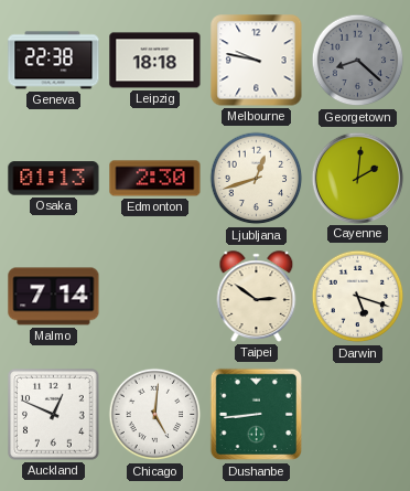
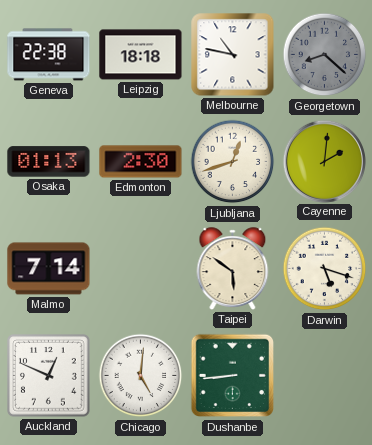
Melbourne: 9:47 -> 10:47
Taipei: 2:51 -> 5:51
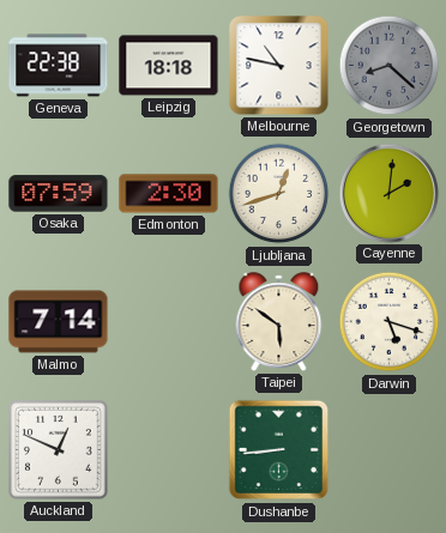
Osaka: 01:13 -> 07:59
Chicago: 5:01 -> none
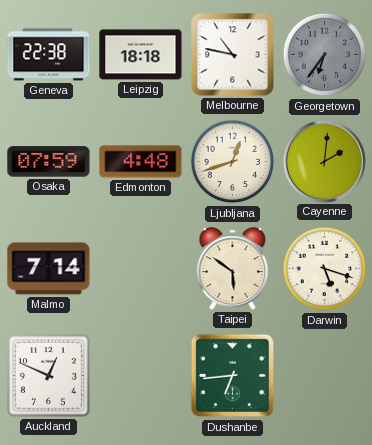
Georgetown: 8:22 -> 6:36
Edmonton: 2:30 -> 4:48
Dushanbe: 8:44 -> 6:44
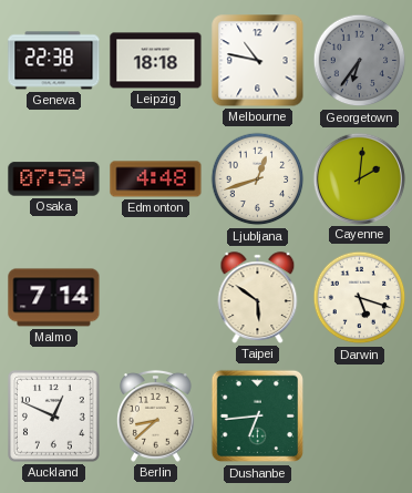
Berlin: none -> 8:38
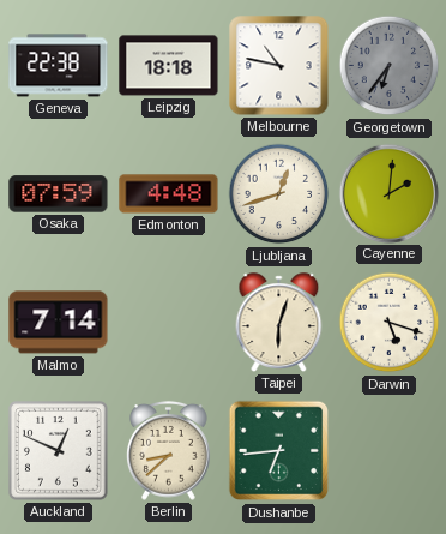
Taipei: 5:51 -> 6:03
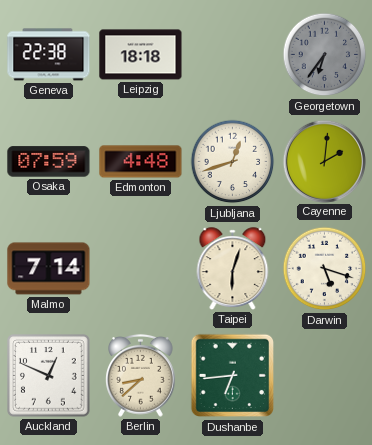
Melbourne: 10:47 -> none
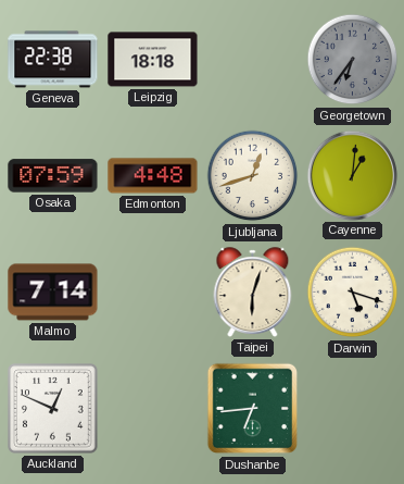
Cayenne: 2:01 -> 1:01
Berlin: 8:38 -> none
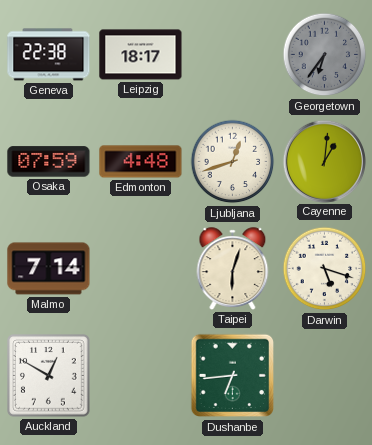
Leipzig: 18:18 -> 18:17
Auckland: 12:49 -> 12:50
